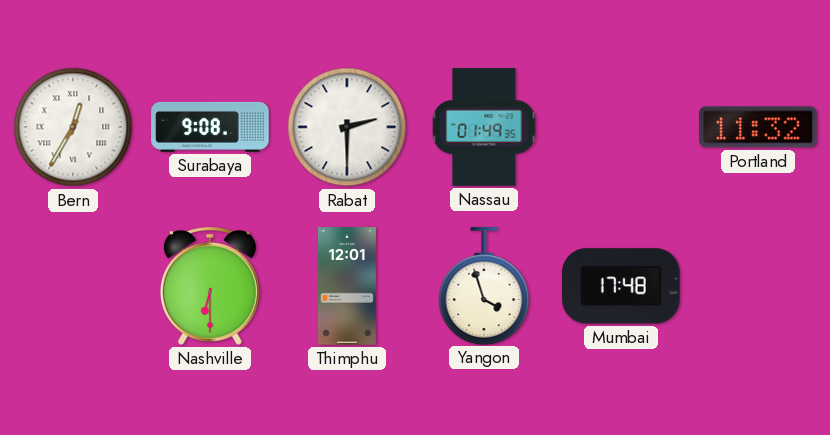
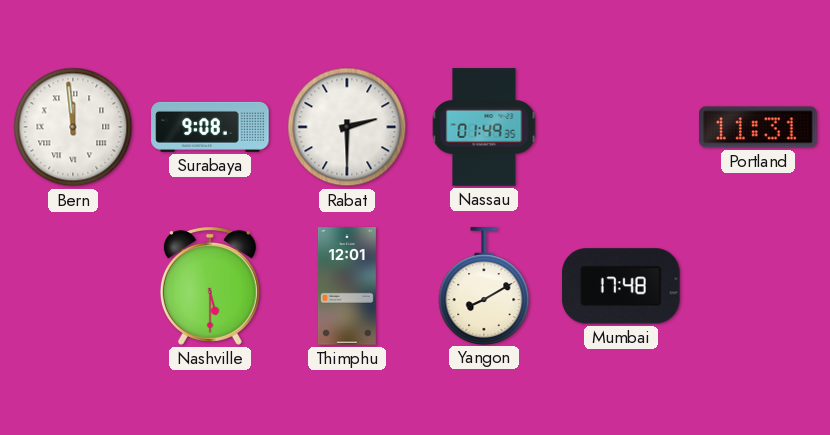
Bern: 12:35 -> 11:59
Portland: 11:32 -> 11:31
Nashville: 6:30 -> 5:30
Yangon: 3:57 -> 8:10
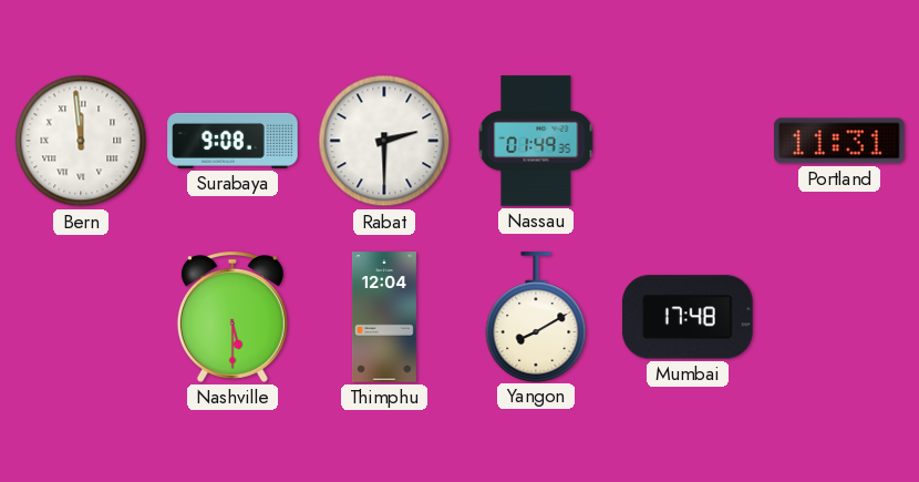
Thimphu: 12:01 -> 12:04
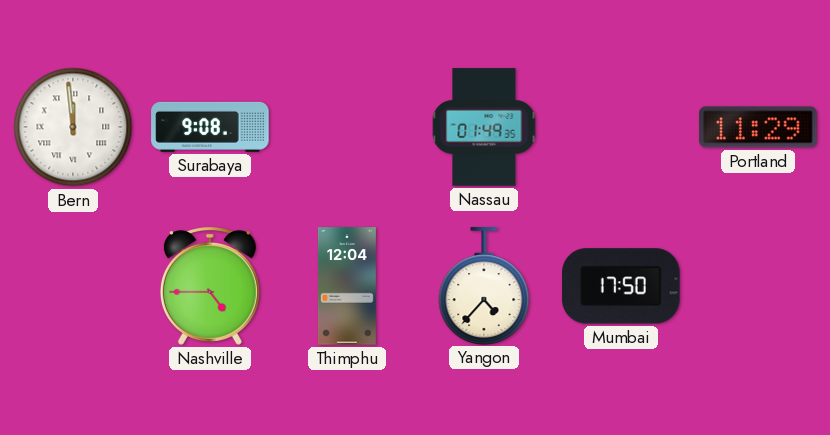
Rabat: 2:30 -> none
Portland: 11:31 -> 11:29
Nashville: 5:30 -> 4:45
Yangon: 8:10 -> 4:37
Mumbai: 17:48 -> 17:50
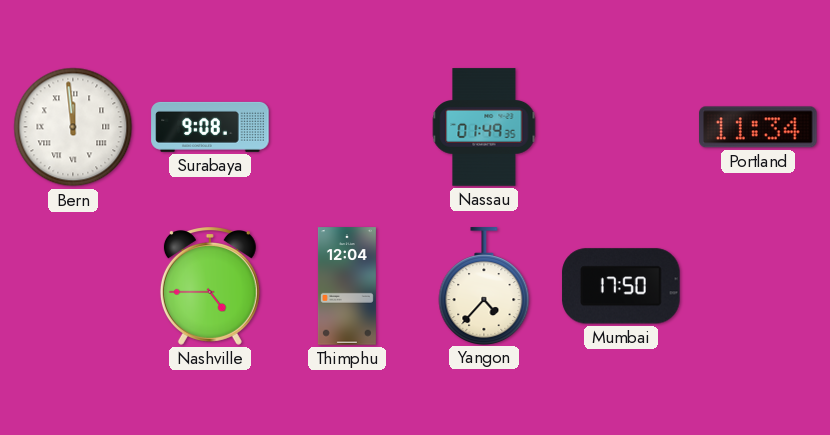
Portland: 11:29 -> 11:34
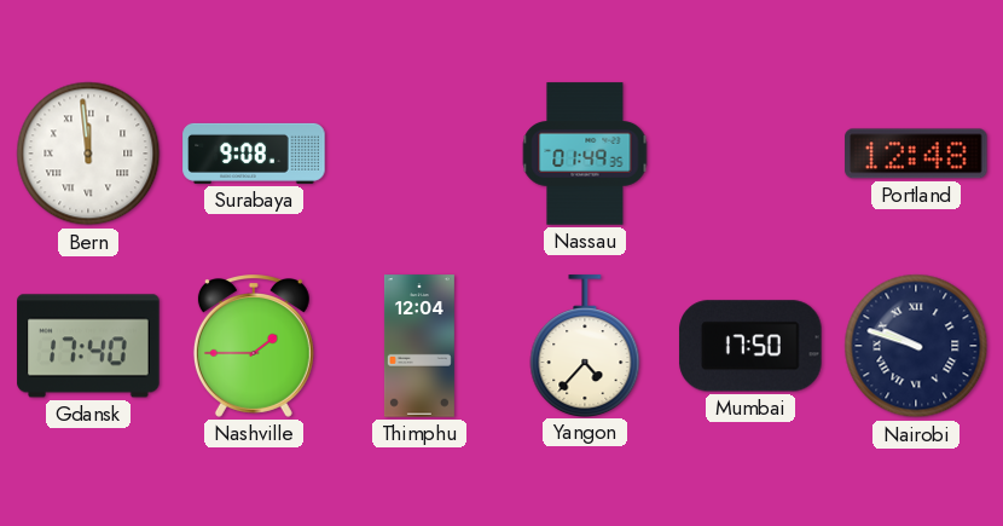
Portland: 11:34 -> 12:48
Gdansk: none -> 17:40
Nashville: 4:45 -> 1:45
Nairobi: none -> 9:48
